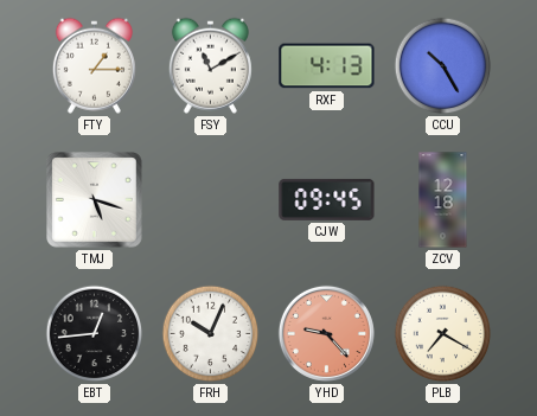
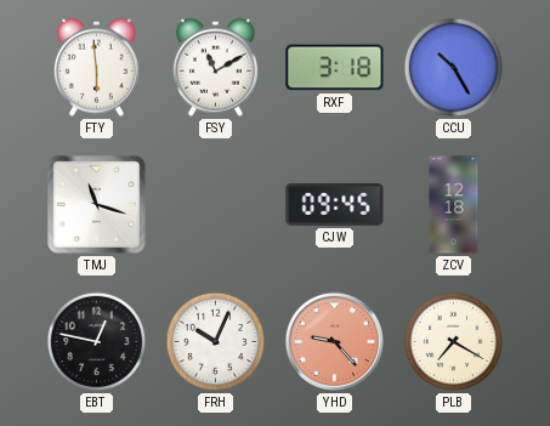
FTY: 1:15 -> 5:59
RXF: 4:13 -> 3:18
TMJ: 5:18 -> 11:18
EBT: 12:44 -> 12:47
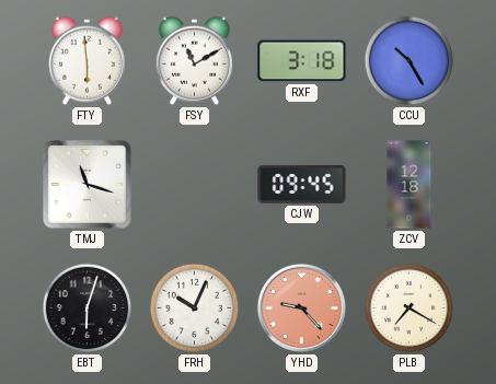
EBT: 12:47 -> 6:03
